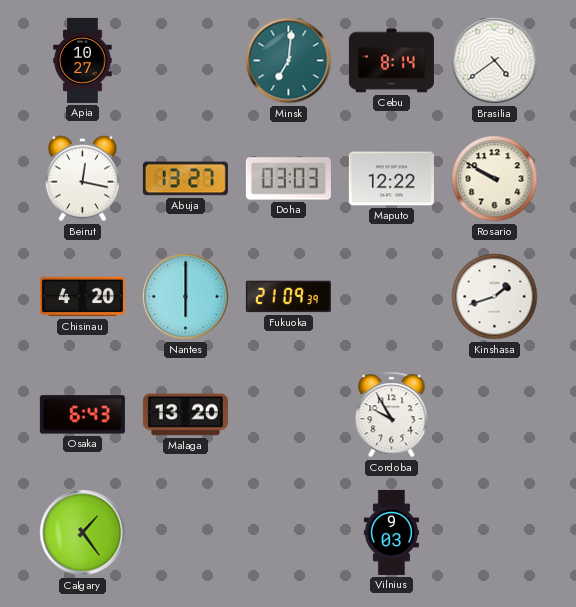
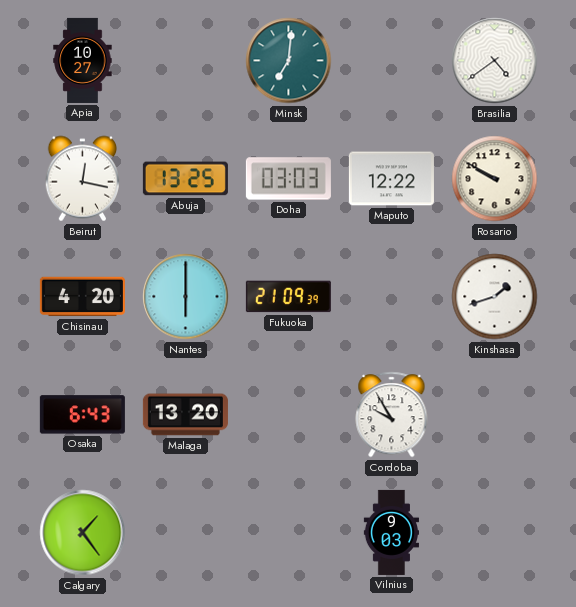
Cebu: 8:14 -> none
Abuja: 13:27 -> 13:25
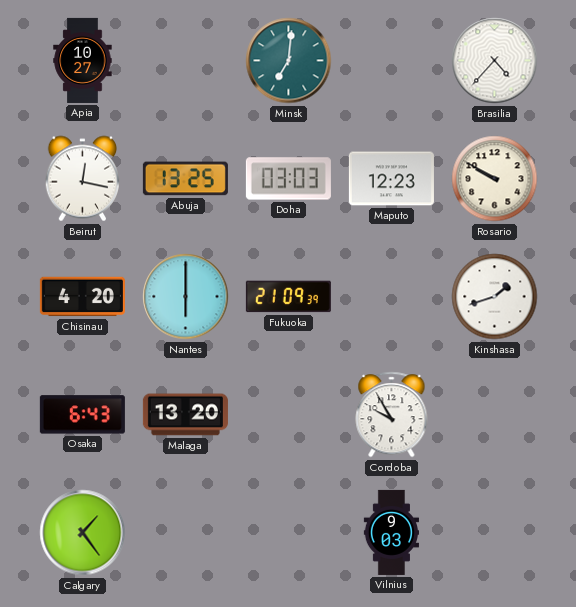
Brasilia: 4:39 -> 4:37
Maputo: 12:22 -> 12:23
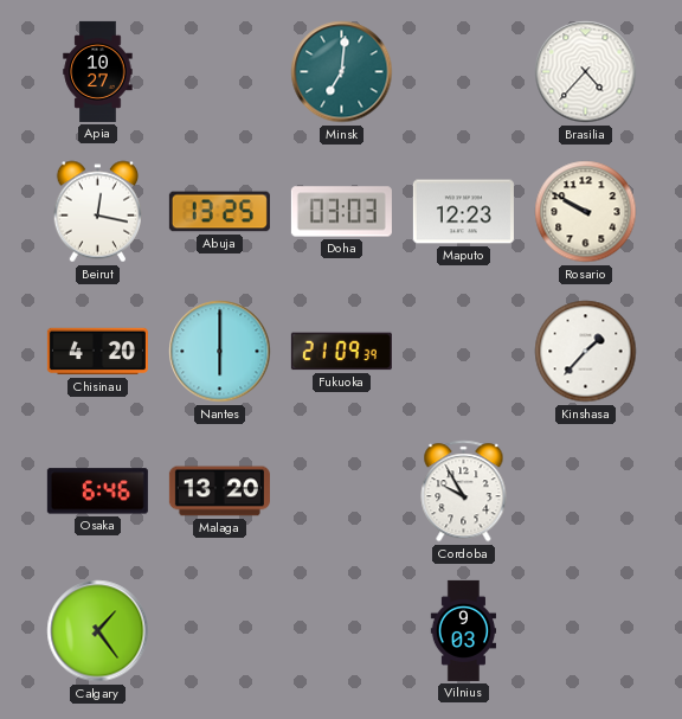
Kinshasa: 1:42 -> 1:37
Osaka: 6:43 -> 6:46
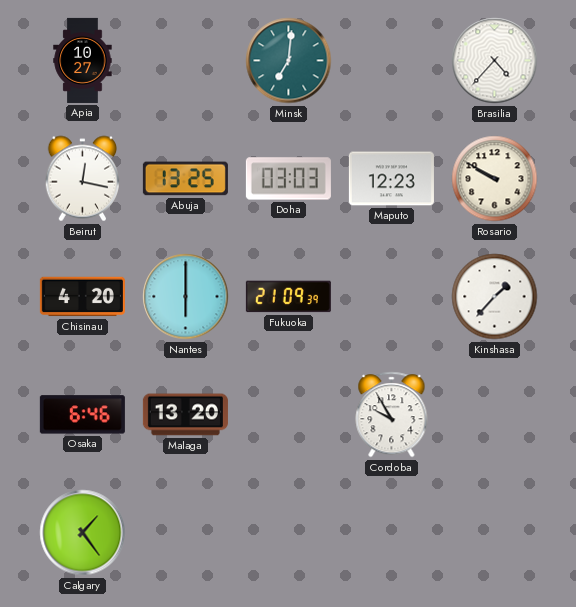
Vilnius: 9:03 -> none
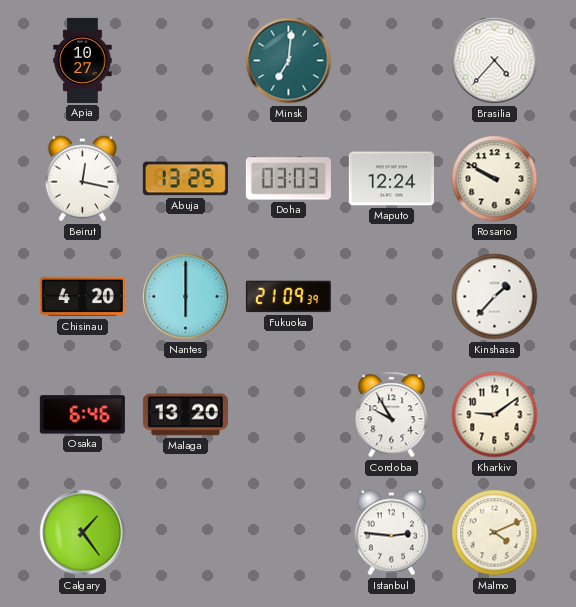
Maputo: 12:23 -> 12:24
Kharkiv: none -> 9:09
Istanbul: none -> 2:46
Malmo: none -> 4:11
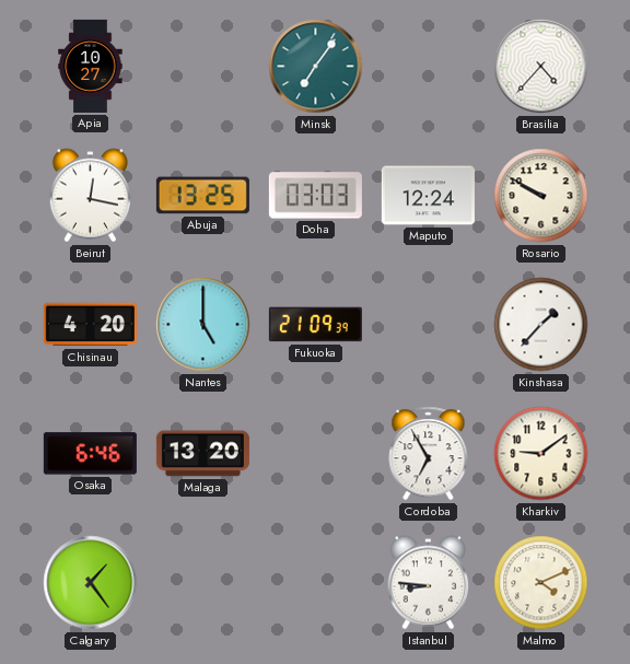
Minsk: 7:01 -> 7:06
Nantes: 6:00 -> 5:00
Cordoba: 9:55 -> 6:55
Istanbul: 2:46 -> 8:46
